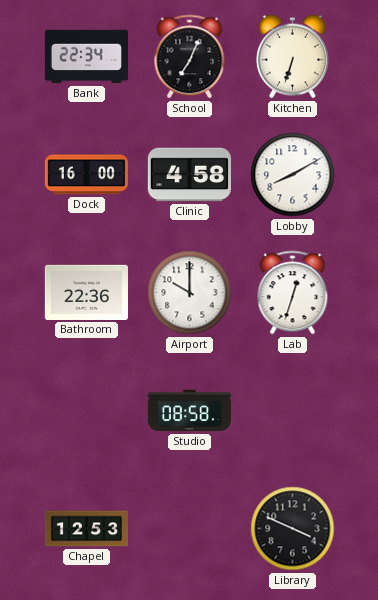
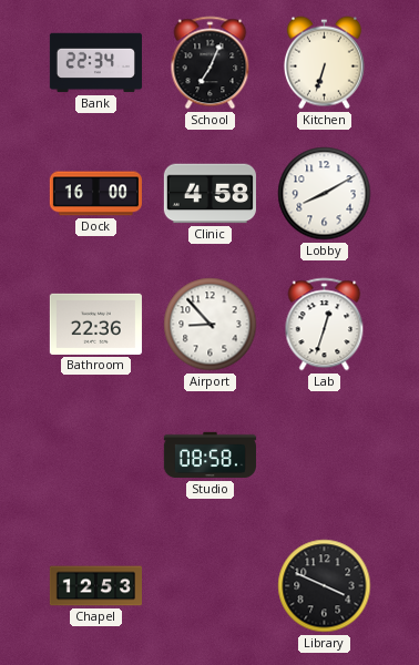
Airport: 10:00 -> 8:53
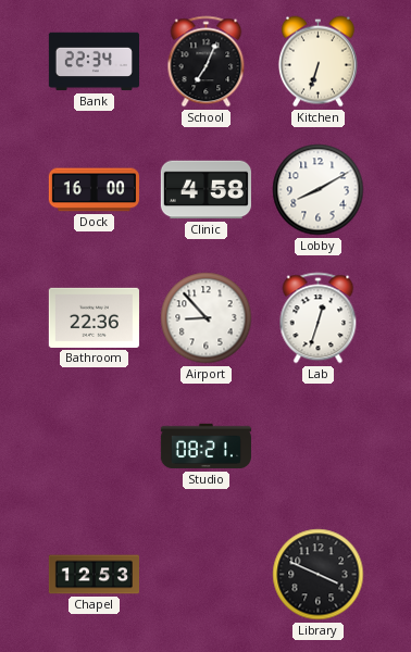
Studio: 08:58 -> 08:21
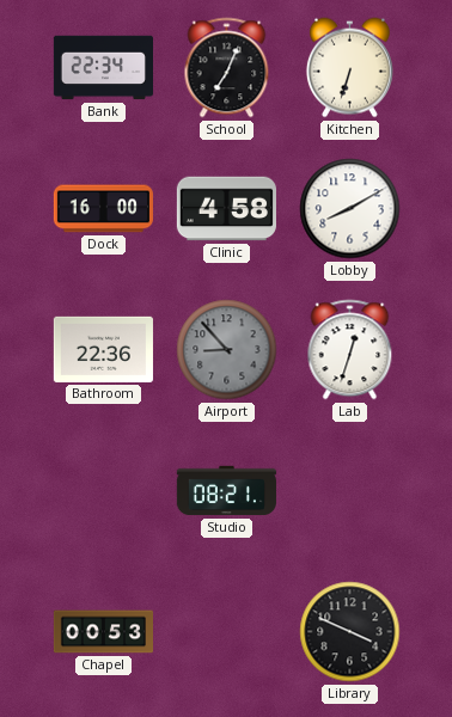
Airport dial: white -> grey
Chapel: 12:53 -> 00:53
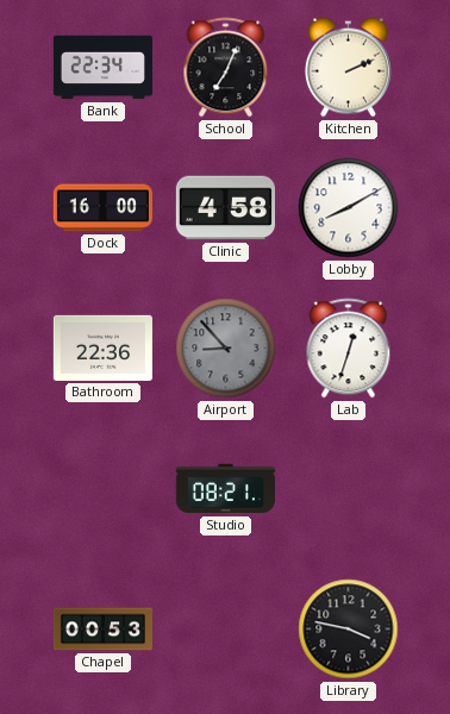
Kitchen: 6:33 -> 2:11
Library: 3:49 -> 3:47
